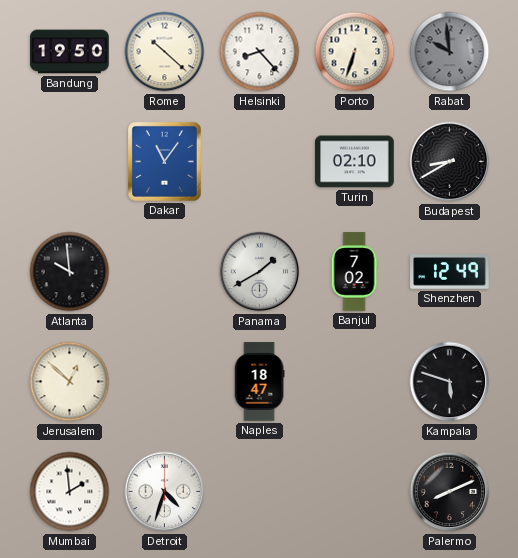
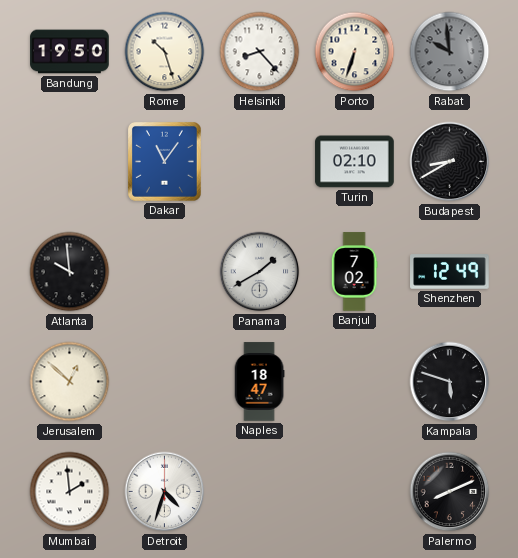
Rome: 10:22 -> 10:27
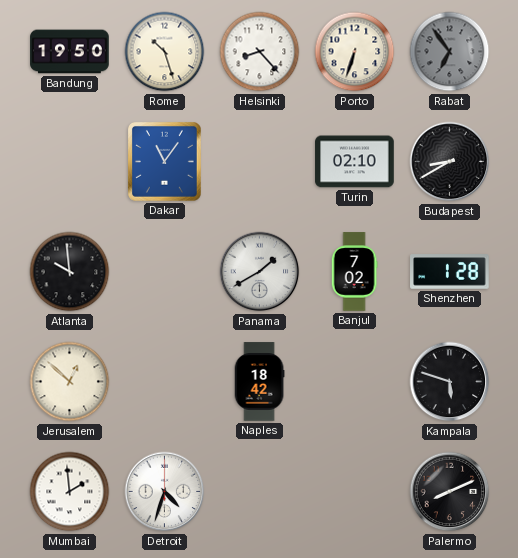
Rabat: 9:59 -> 6:54
Shenzhen: 12:49 -> 1:28
Naples: 18:47 -> 18:42
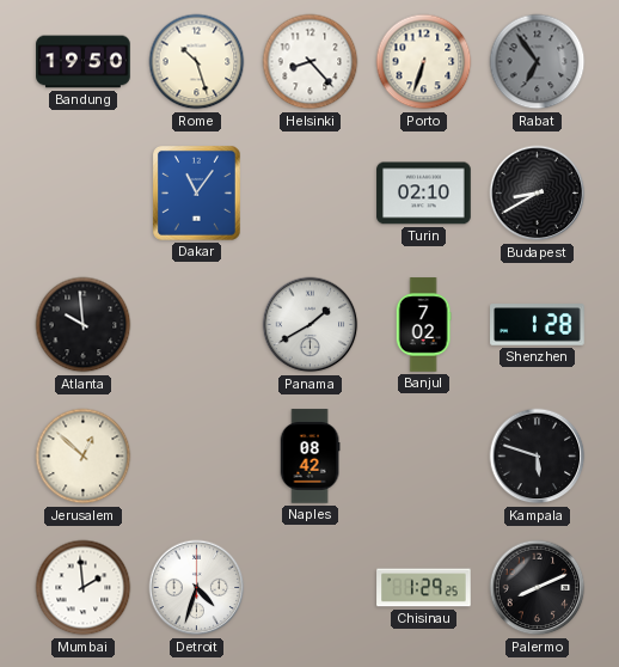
Naples: 18:42 -> 08:42
Chisinau: none -> 1:29
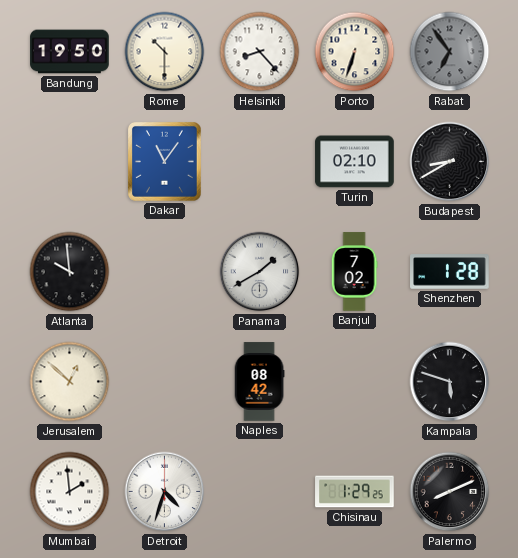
Rome: 10:27 -> 10:30
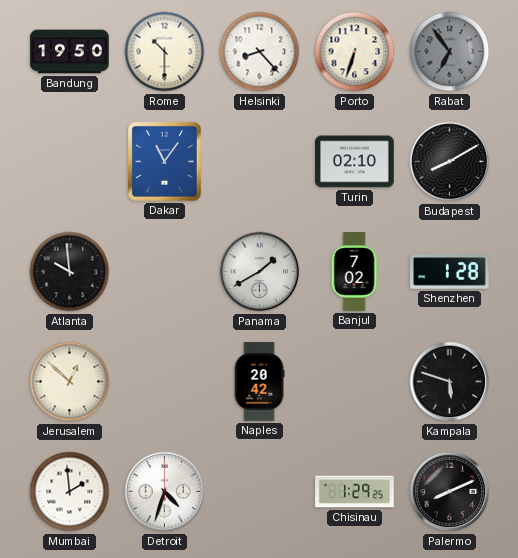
Budapest: 8:40 -> 8:10
Naples: 08:42 -> 20:42
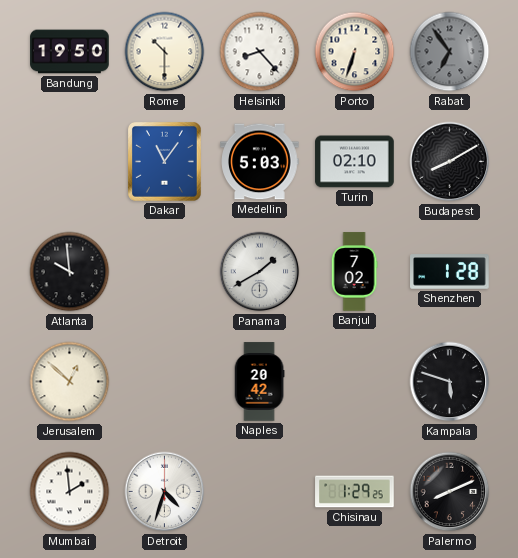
Medellin: none -> 5:03
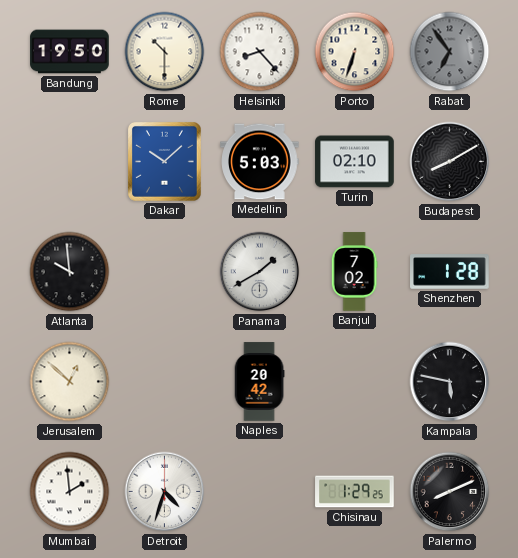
Dakar: 11:06 -> 10:08
Kampala: 5:48 -> 5:47
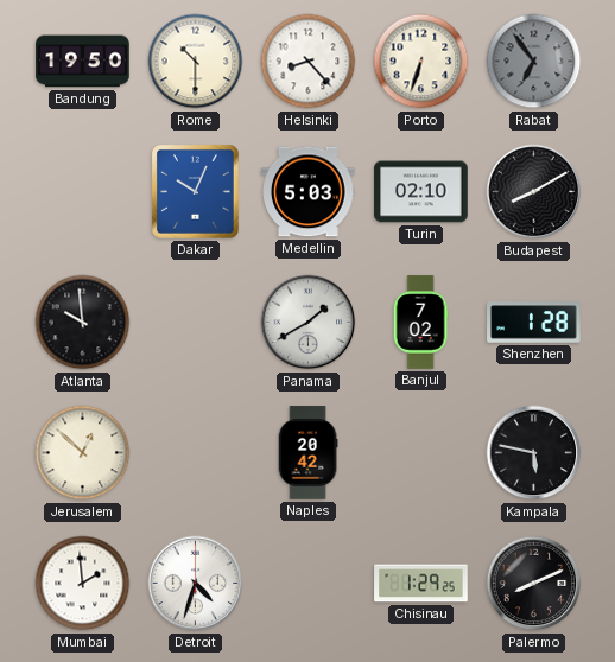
Dakar: 10:08 -> 10:04
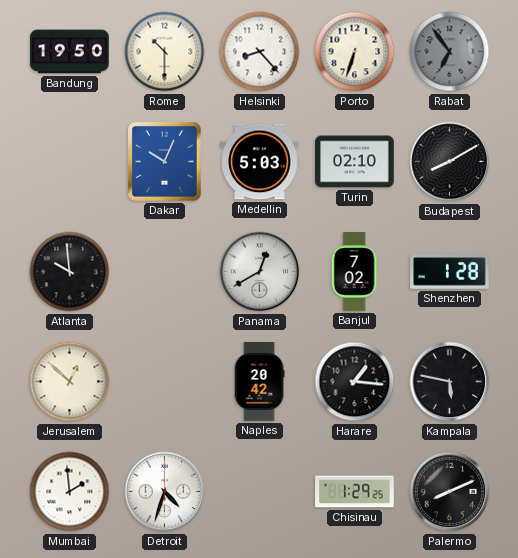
Panama: 1:40 -> 12:40
Harare: none -> 1:16
